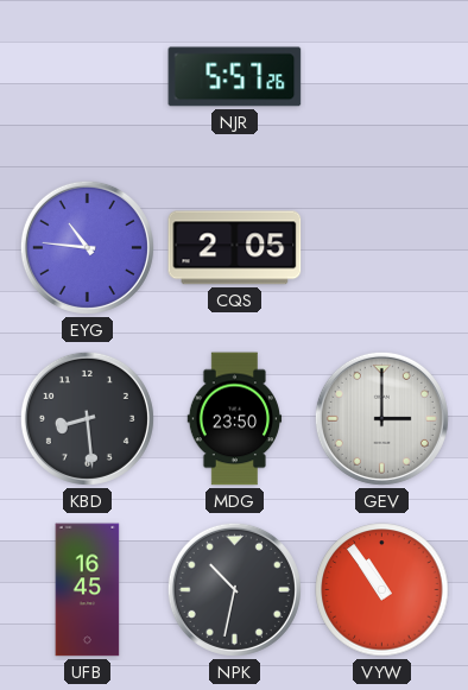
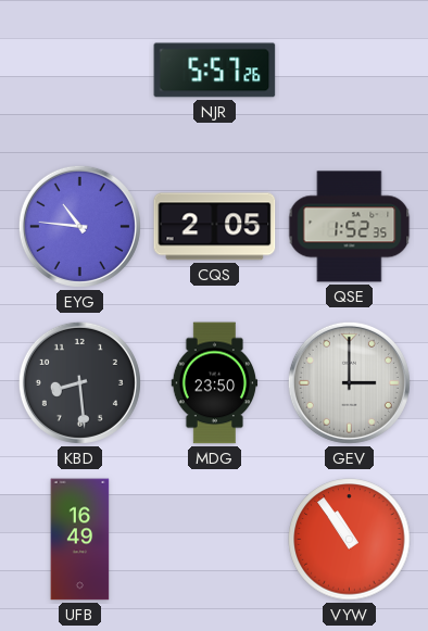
QSE: none -> 1:52
UFB: 16:45 -> 16:49
NPK: 10:32 -> none
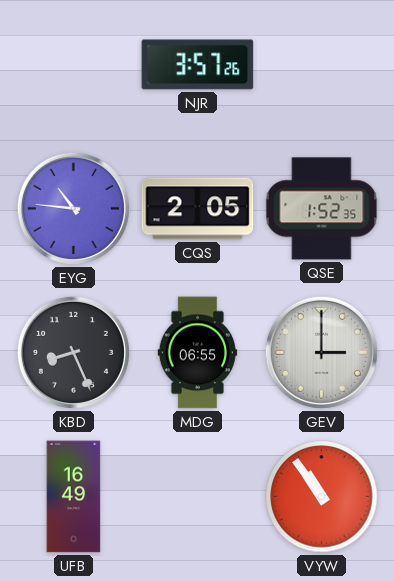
NJR: 5:57 -> 3:57
KBD: 8:29 -> 8:26
MDG: 23:50 -> 06:55
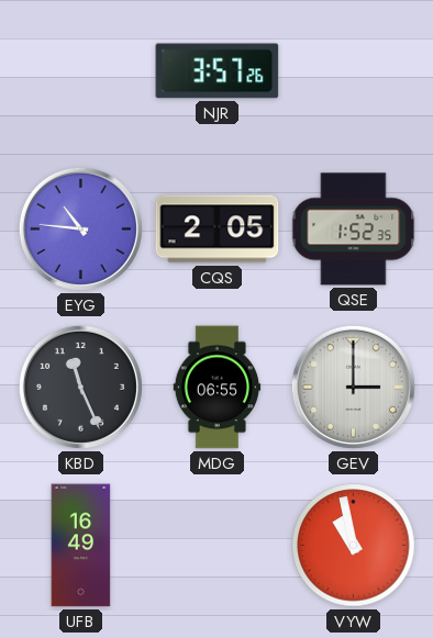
KBD: 8:26 -> 11:26
VYW: 10:54 -> 10:58
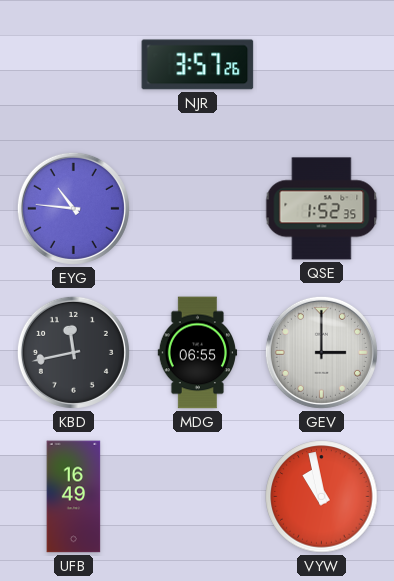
CQS: 2:05 -> none
KBD: 11:26 -> 11:43
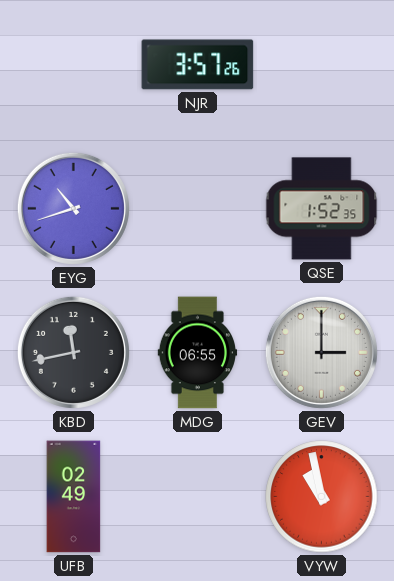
EYG: 10:46 -> 10:42
UFB: 16:49 -> 02:49
